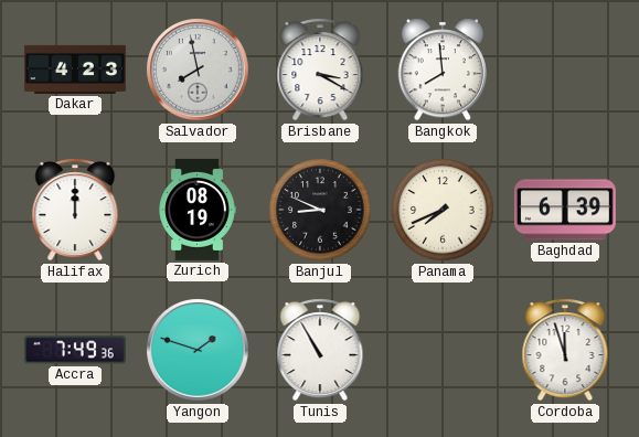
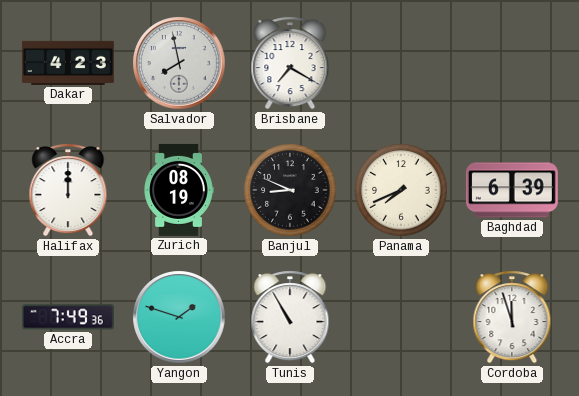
Brisbane: 3:20 -> 7:20
Bangkok: 7:59 -> none
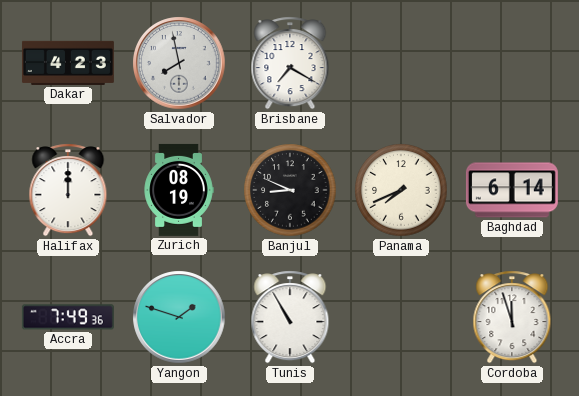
Baghdad: 6:39 -> 6:14
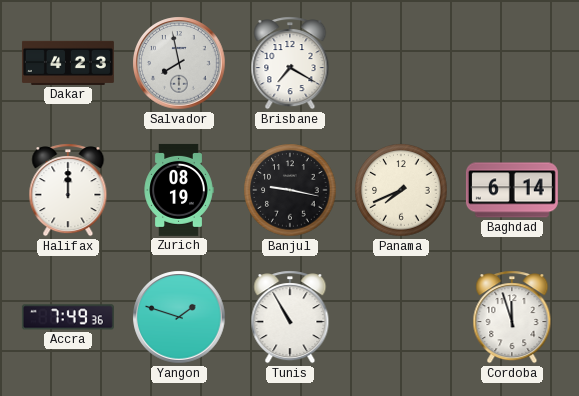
Banjul: 8:49 -> 9:17
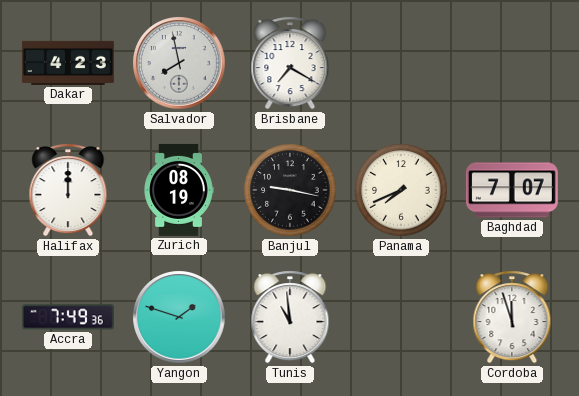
Baghdad: 6:14 -> 7:07
Tunis: 10:55 -> 10:59
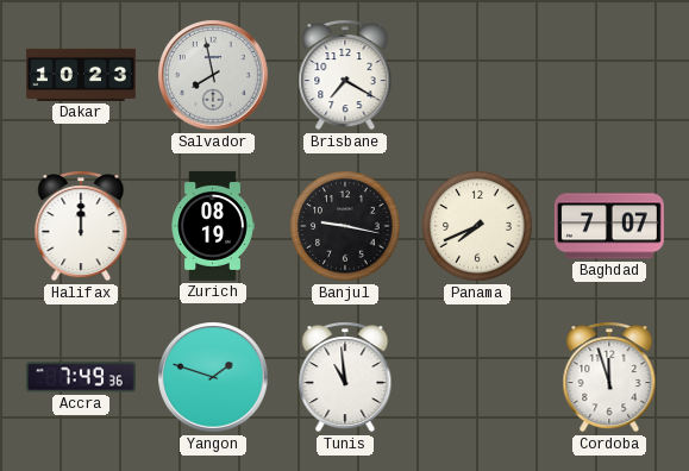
Dakar: 4:23 -> 10:23
